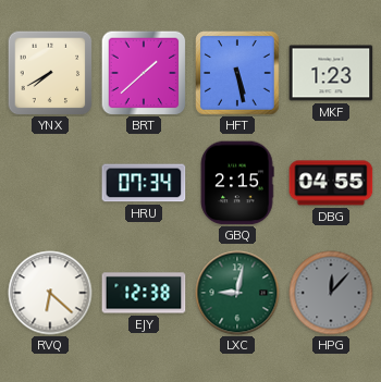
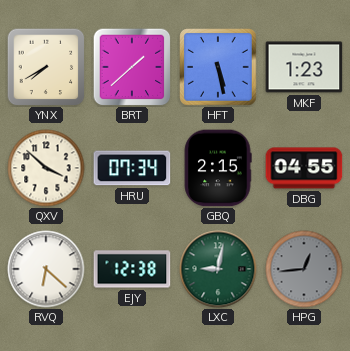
QXV: none -> 3:52
HPG: 12:07 -> 12:44
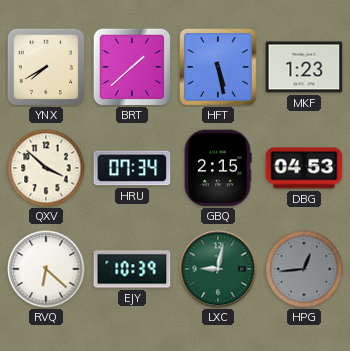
DBG: 04:55 -> 04:53
EJY: 12:38 -> 10:39
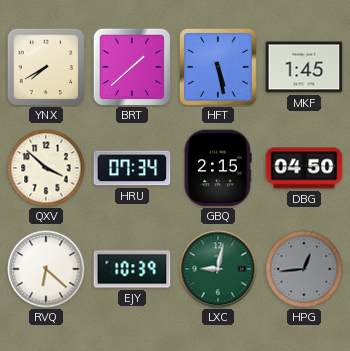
MKF: 1:23 -> 1:45
DBG: 04:53 -> 04:50
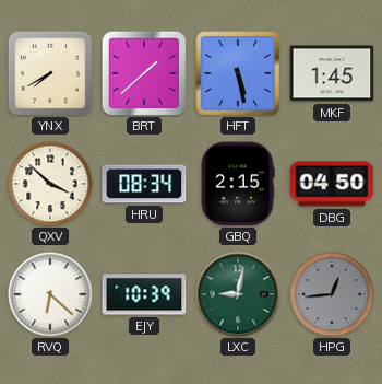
HRU: 07:34 -> 08:34
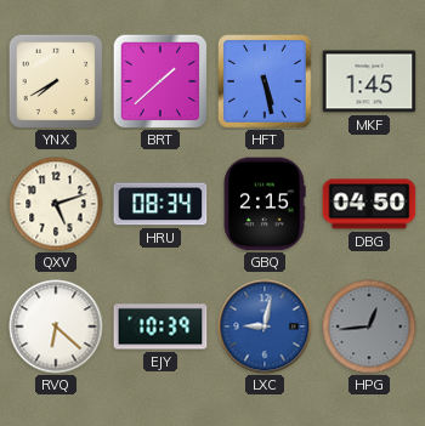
QXV: 3:52 -> 5:12
LXC dial: green -> blue
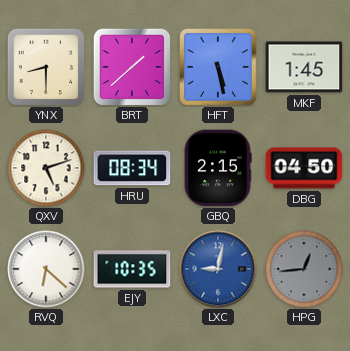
YNX: 7:40 -> 8:30
EJY: 10:39 -> 10:35
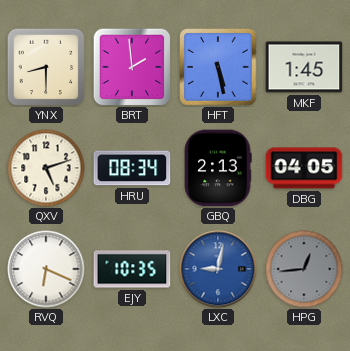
BRT: 1:38 -> 1:59
GBQ: 2:15 -> 2:13
DBG: 04:50 -> 04:05
RVQ: 6:22 -> 6:19
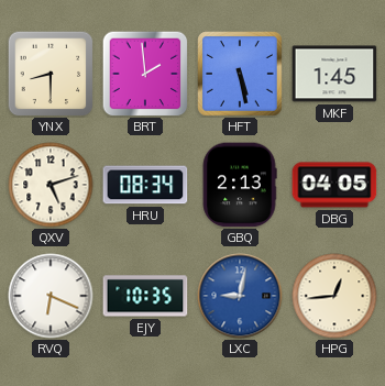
HPG dial: grey -> cream
